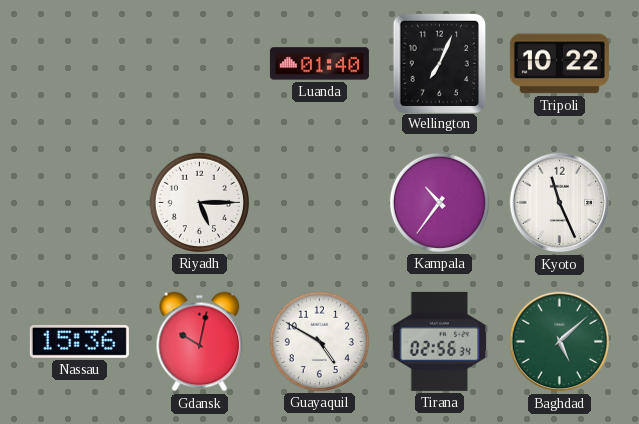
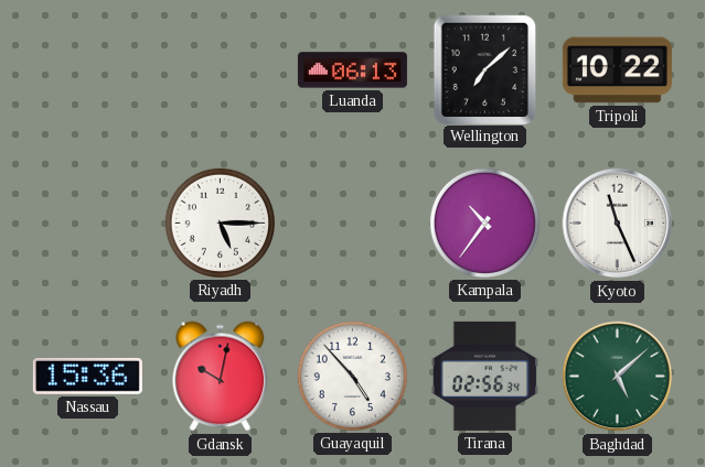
Luanda: 01:40 -> 06:13
Wellington: 7:04 -> 7:08
Guayaquil: 4:50 -> 4:53
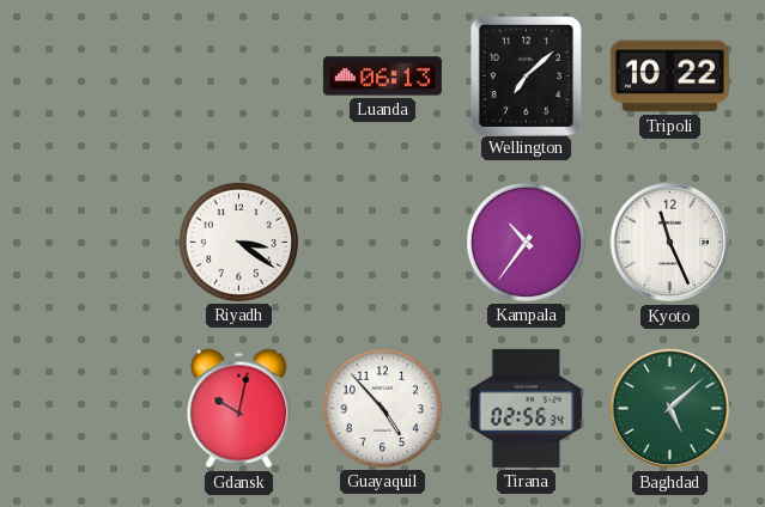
Riyadh: 5:15 -> 3:21
Nassau: 15:36 -> none
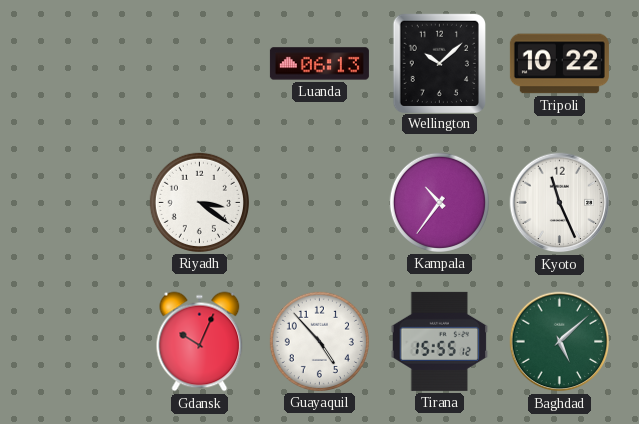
Wellington: 7:08 -> 10:08
Gdansk: 10:02 -> 10:04
Tirana: 02:56 -> 15:55
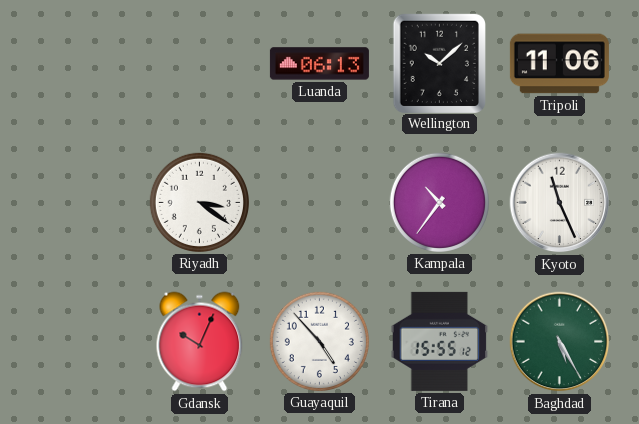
Tripoli: 10:22 -> 11:06
Baghdad: 5:08 -> 5:25
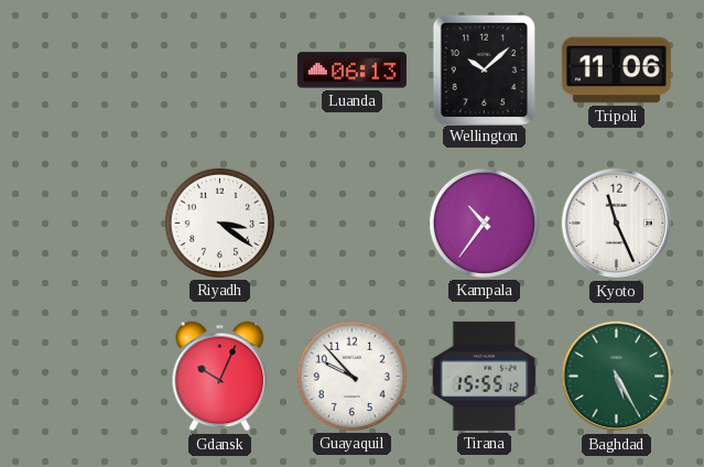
Guayaquil: 4:53 -> 9:53
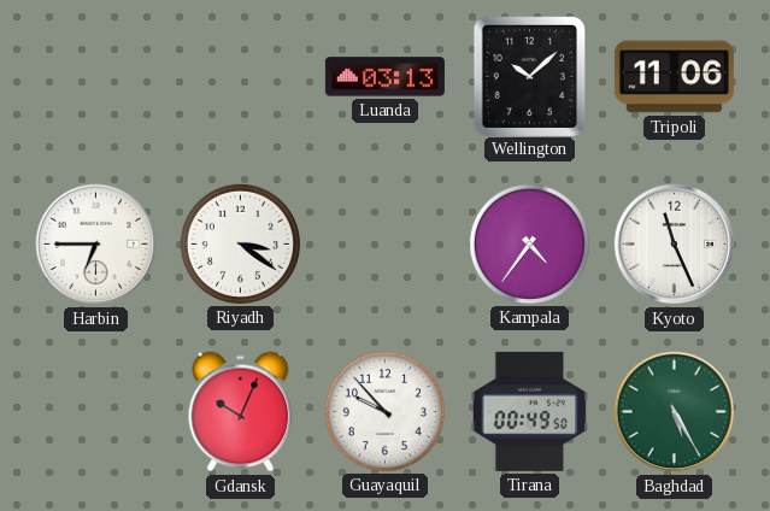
Luanda: 06:13 -> 03:13
Harbin: none -> 6:45
Kampala: 10:36 -> 4:36
Tirana: 15:55 -> 00:49
